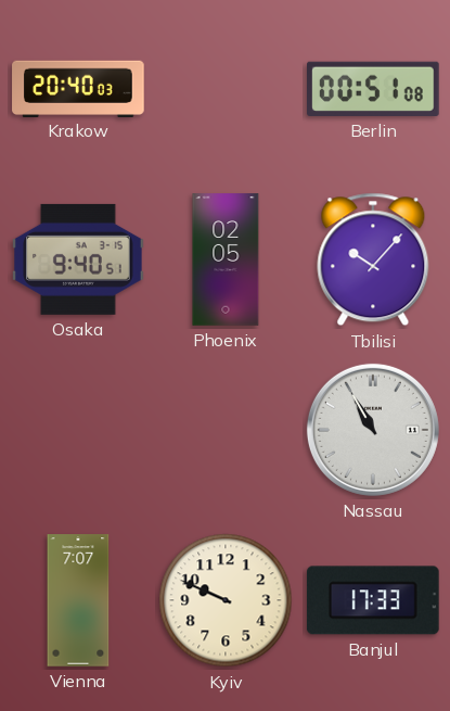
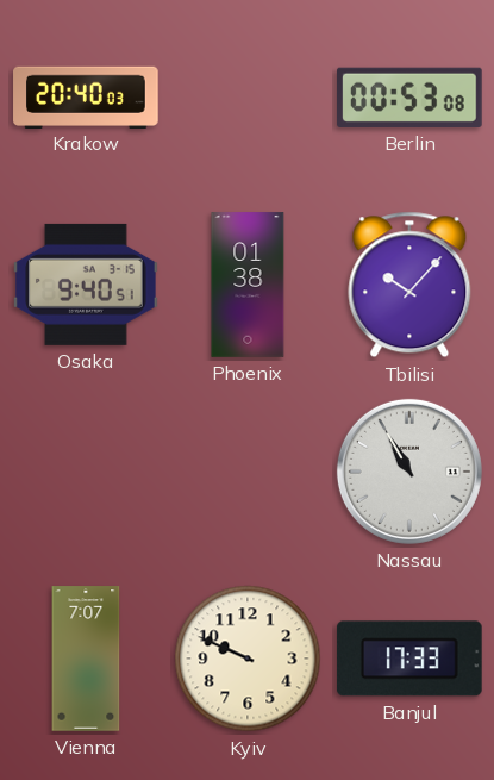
Berlin: 00:51 -> 00:53
Phoenix: 02:05 -> 01:38
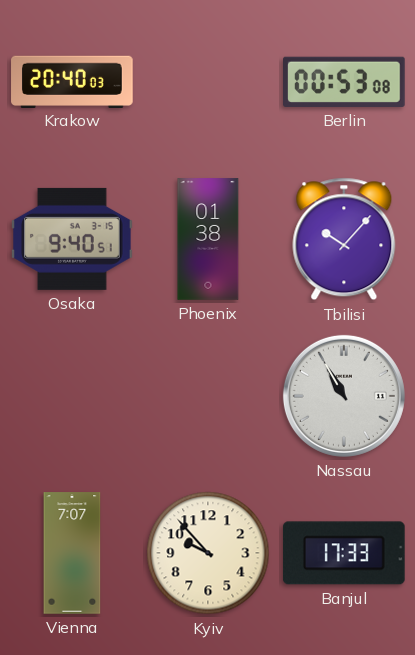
Kyiv: 9:49 -> 9:53
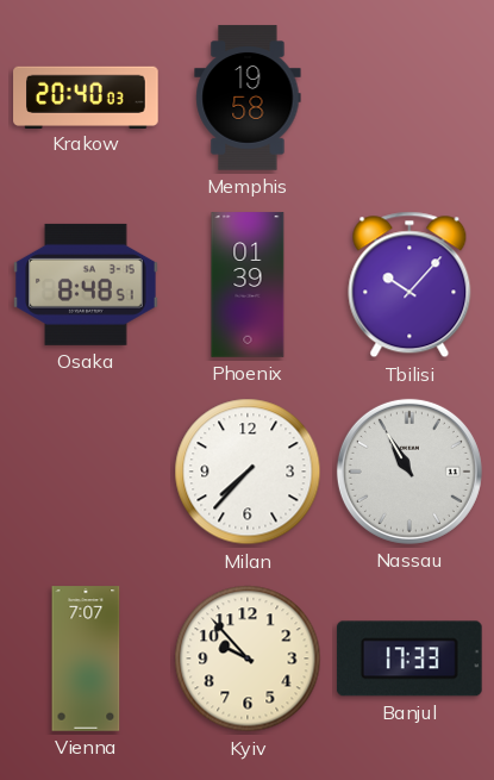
Memphis: none -> 19:58
Berlin: 00:53 -> none
Osaka: 9:40 -> 8:48
Phoenix: 01:38 -> 01:39
Milan: none -> 7:37
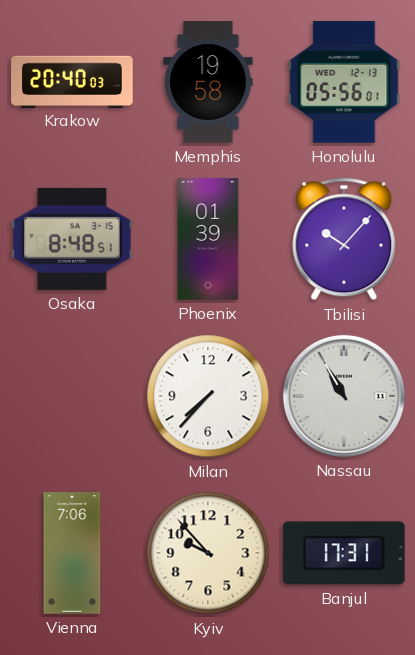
Honolulu: none -> 05:56
Vienna: 7:07 -> 7:06
Banjul: 17:33 -> 17:31
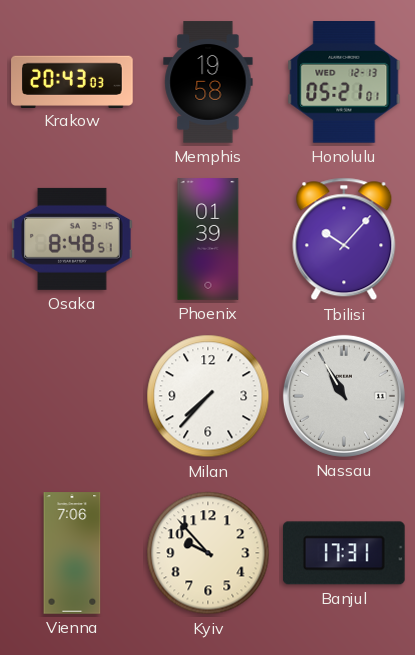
Krakow: 20:40 -> 20:43
Honolulu: 05:56 -> 05:21
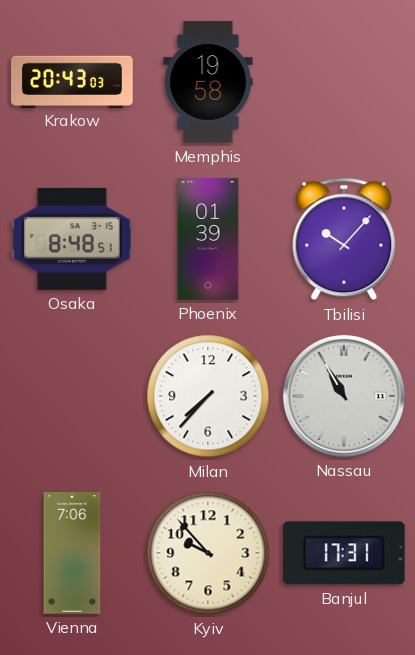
Honolulu: 05:21 -> none
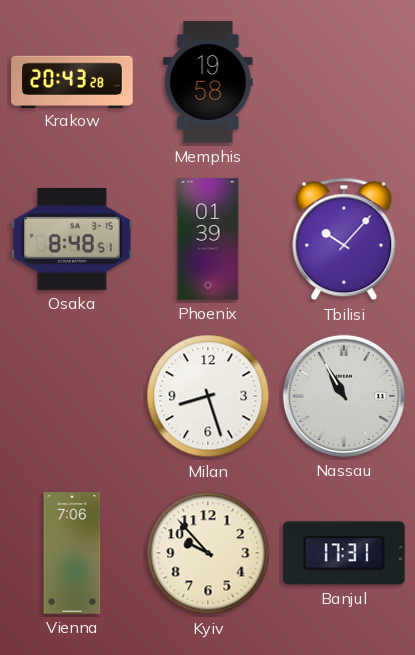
Krakow: 20:43:03 -> 20:43:28
Milan: 7:37 -> 8:27
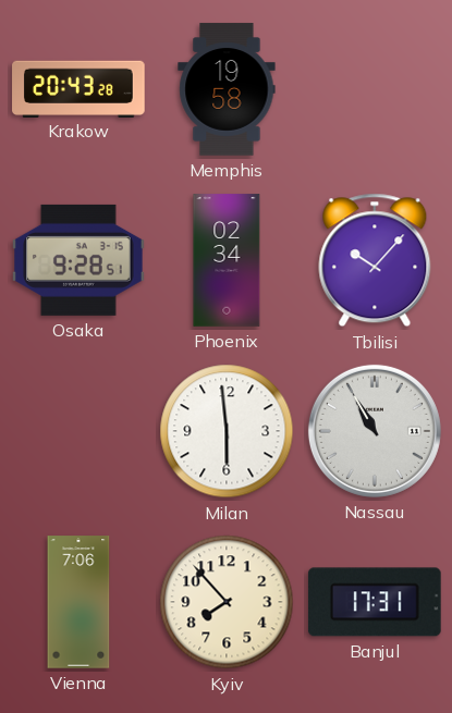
Osaka: 8:48 -> 9:28
Phoenix: 01:39 -> 02:34
Milan: 8:27 -> 5:59
Kyiv: 9:53 -> 7:53
